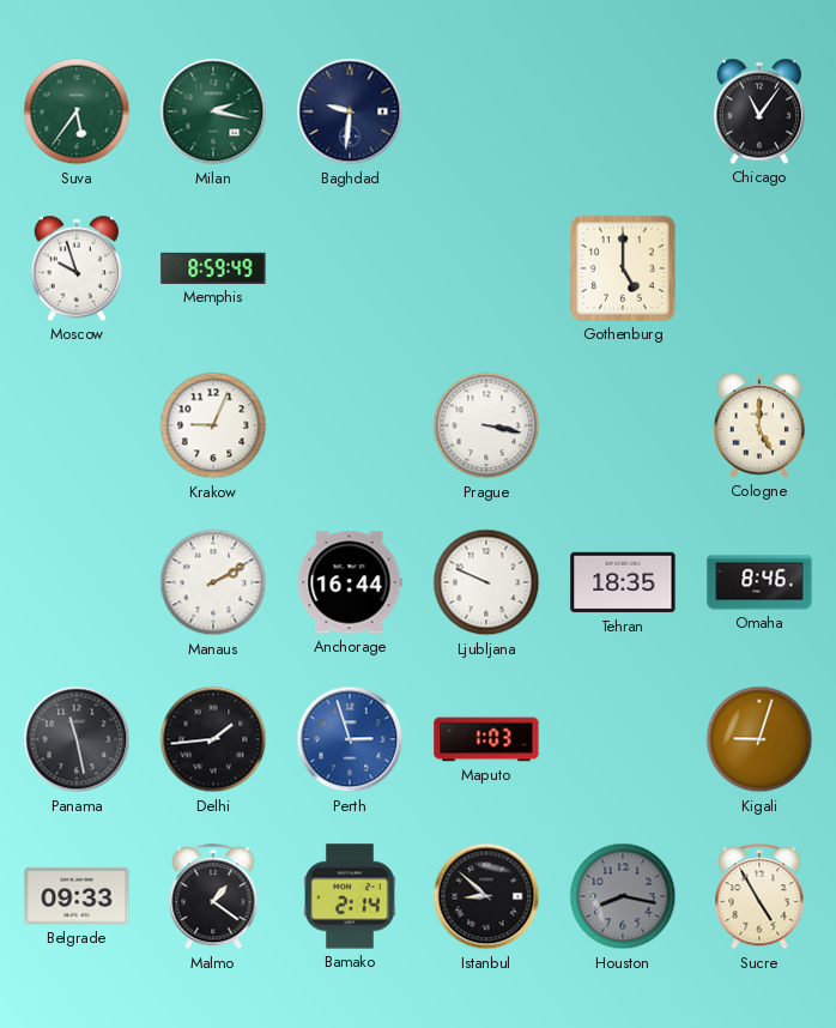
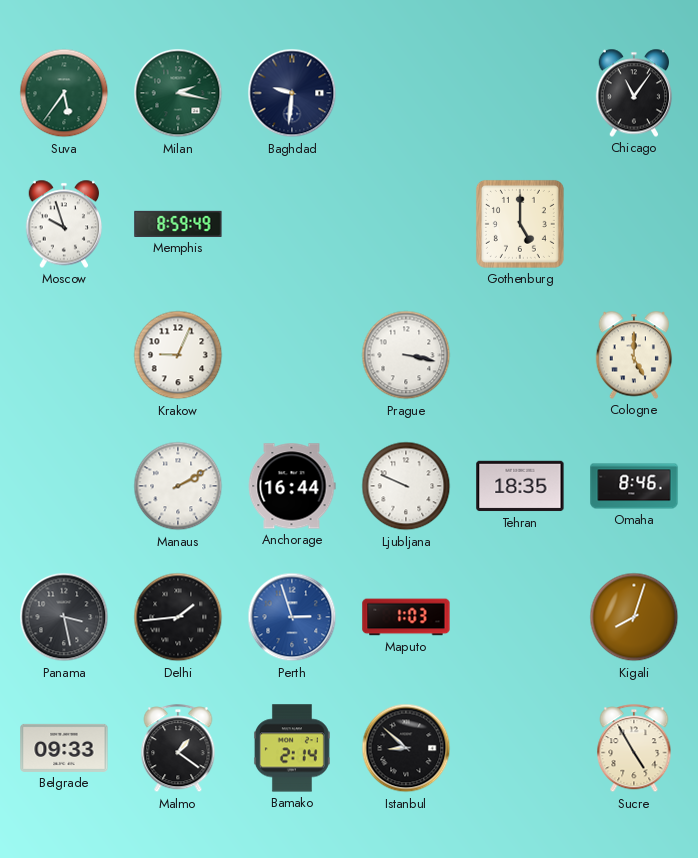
Panama: 11:28 -> 3:28
Kigali: 9:03 -> 8:03
Houston: 8:17 -> none
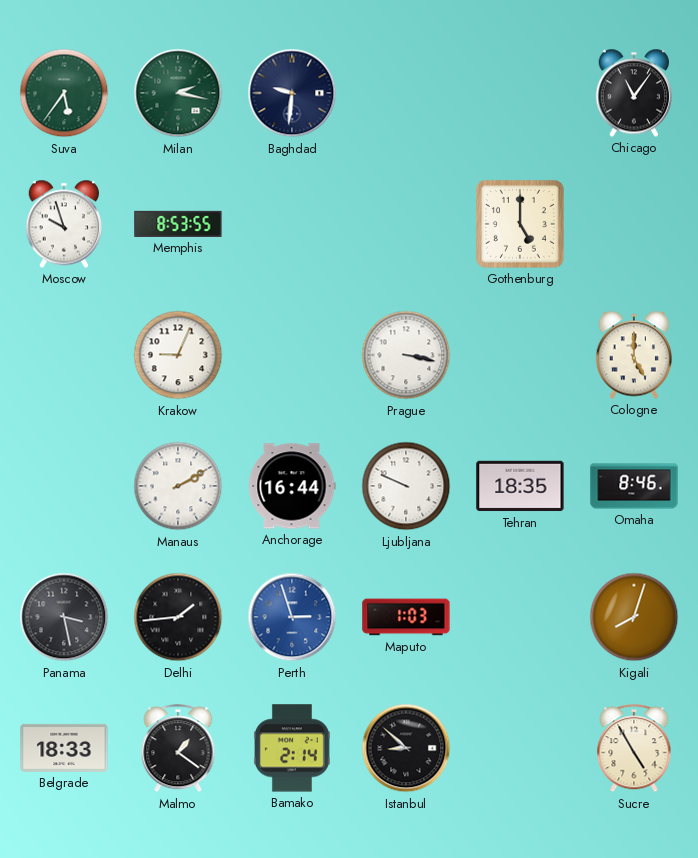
Memphis: 8:59 -> 8:53
Belgrade: 09:33 -> 18:33
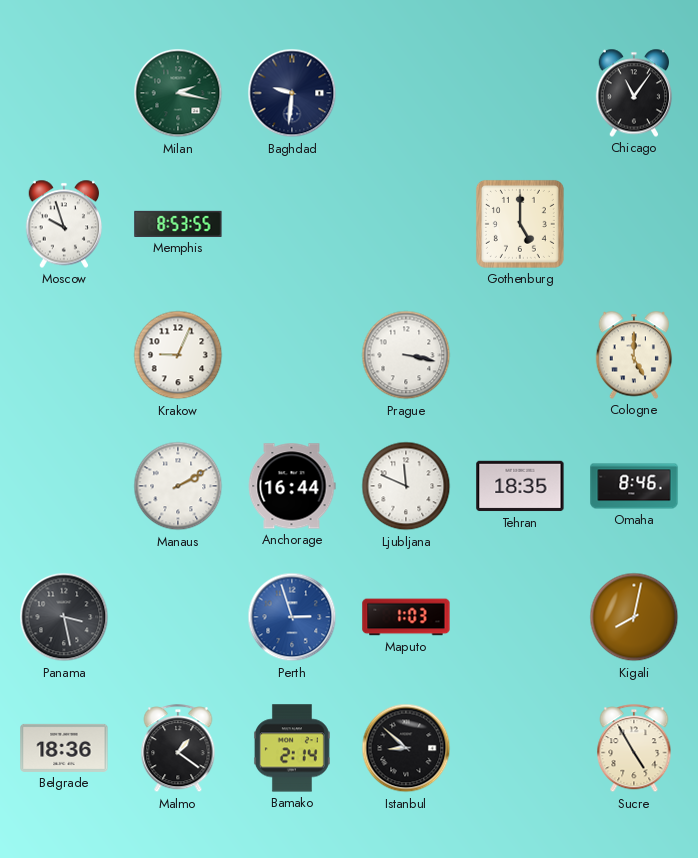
Suva: 5:36 -> none
Ljubljana: 9:49 -> 11:49
Delhi: 1:44 -> none
Kigali: 8:03 -> 8:02
Belgrade: 18:33 -> 18:36
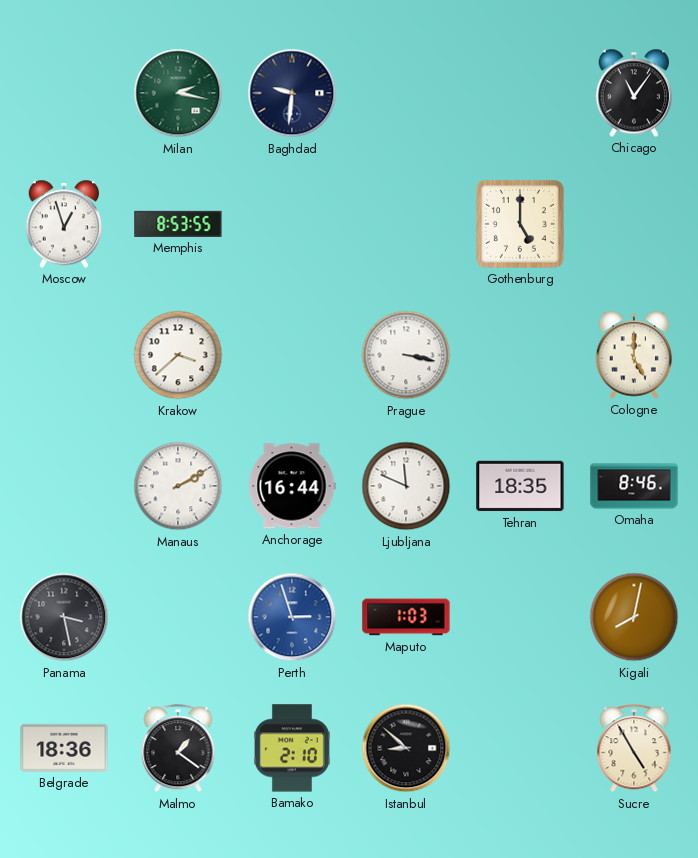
Moscow: 9:57 -> 12:57
Krakow: 9:04 -> 3:38
Bamako: 2:14 -> 2:10
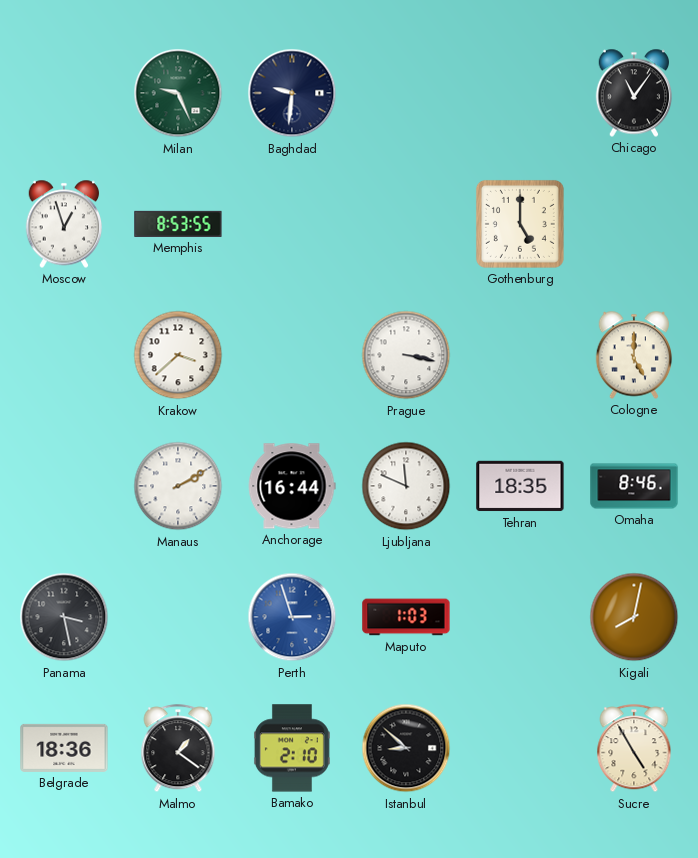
Milan: 2:17 -> 9:26
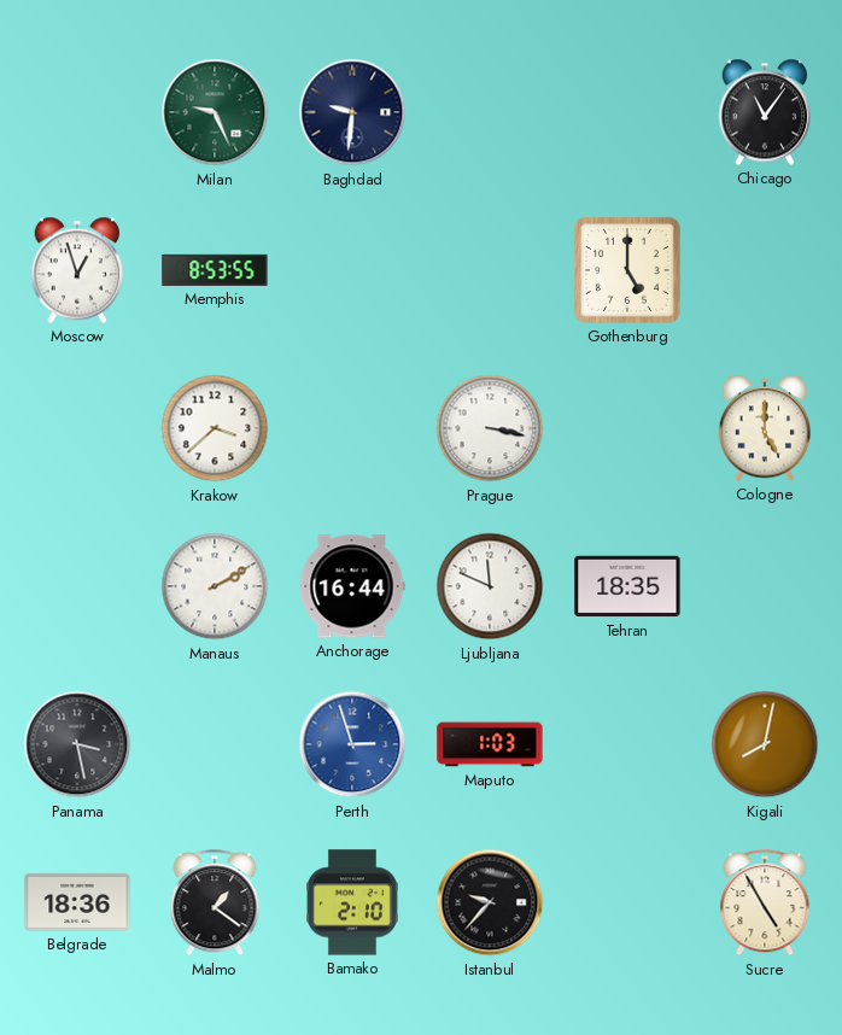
Omaha: 8:46 -> none
Istanbul: 8:52 -> 9:37
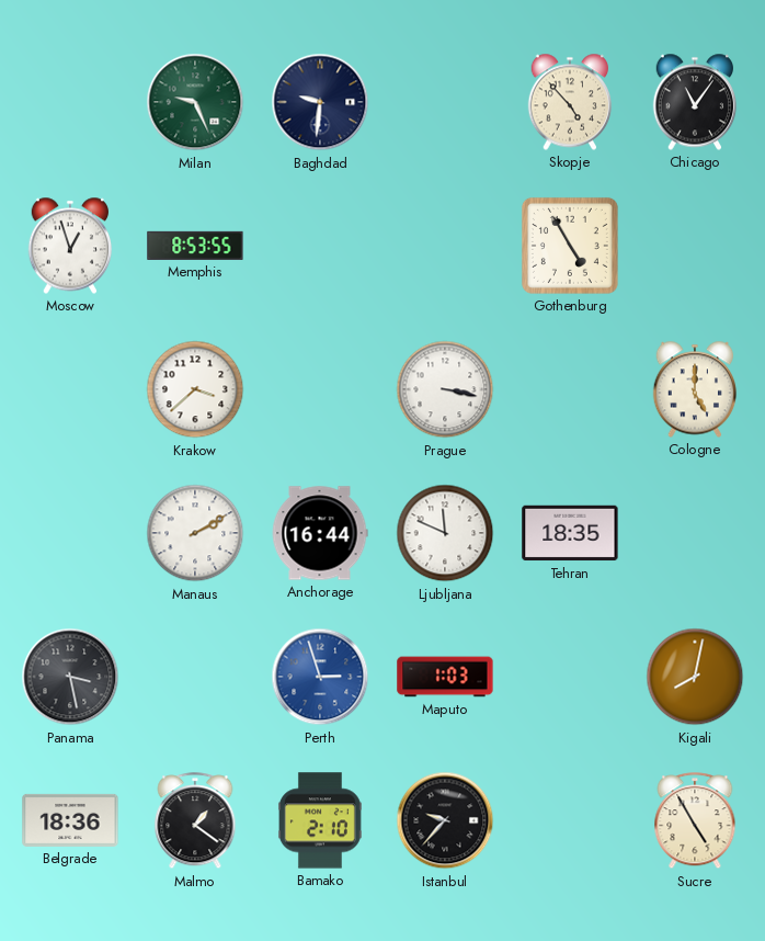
Skopje: none -> 4:53
Gothenburg: 5:00 -> 4:55
